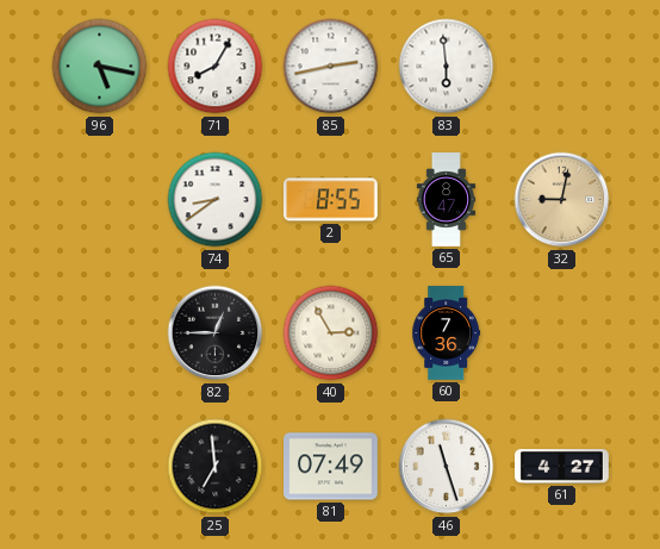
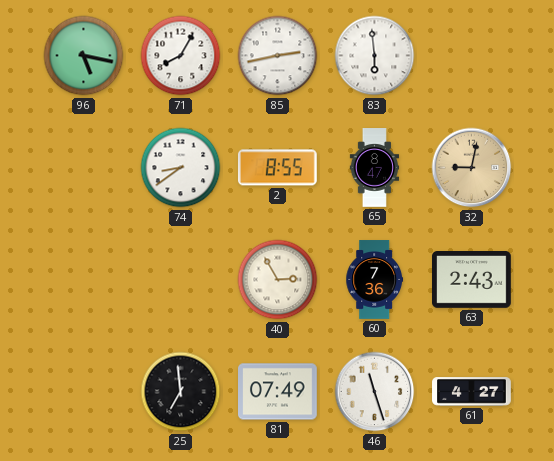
82: 12:45 -> none
63: none -> 2:43
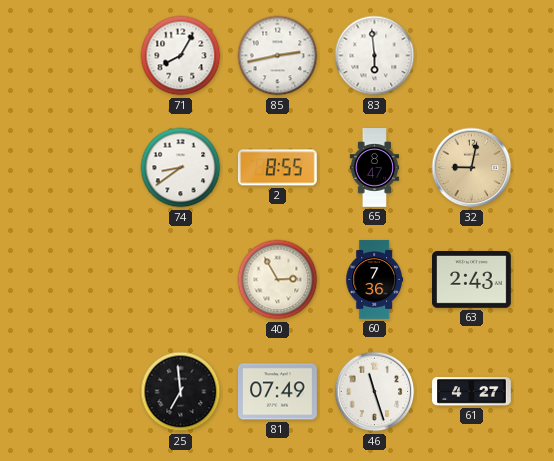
96: 5:17 -> none
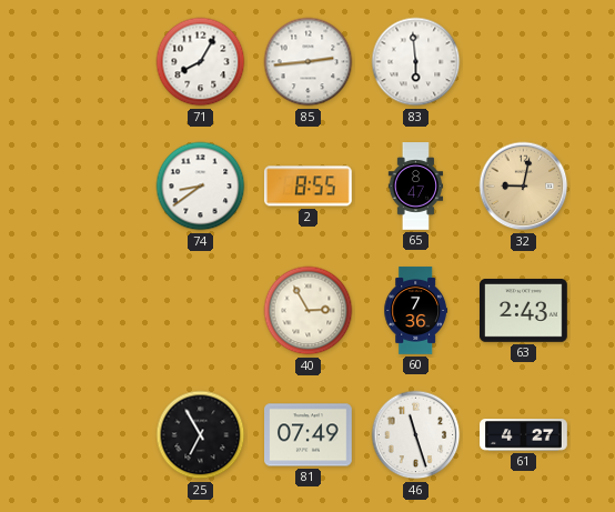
85: 2:43 -> 2:44
25: 6:59 -> 6:55
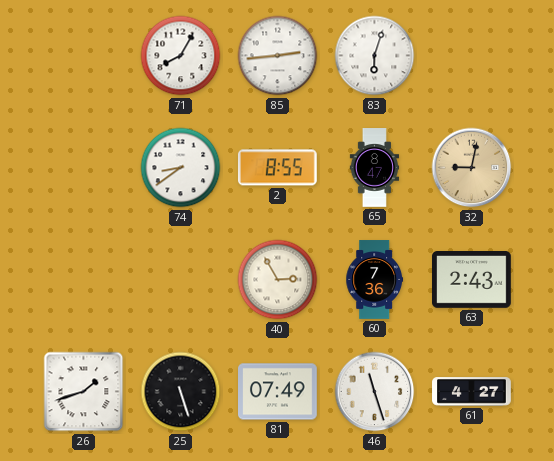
83: 5:59 -> 6:03
26: none -> 1:42
25: 6:55 -> 5:27
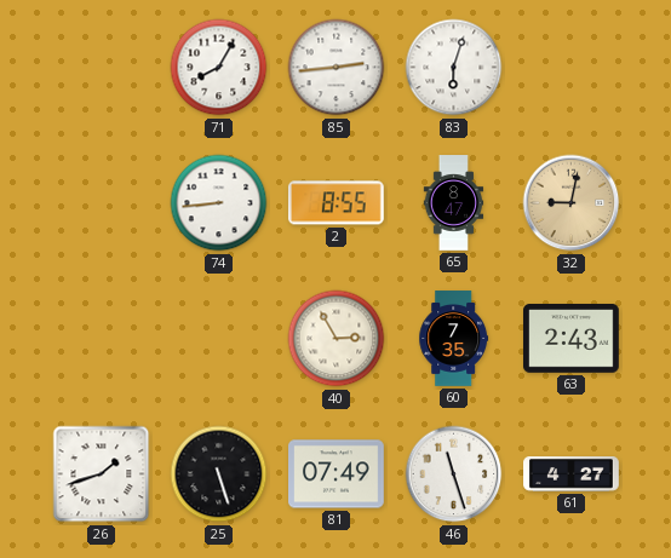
74: 8:39 -> 8:44
60: 7:36 -> 7:35
